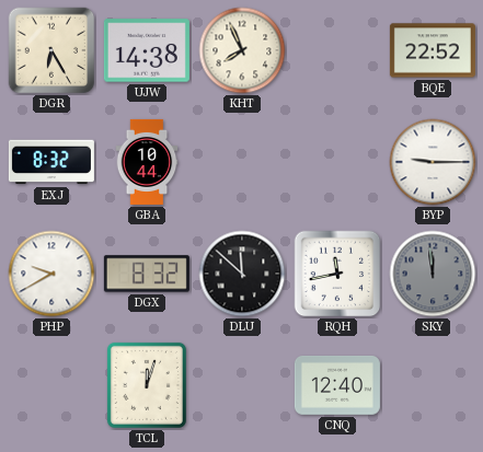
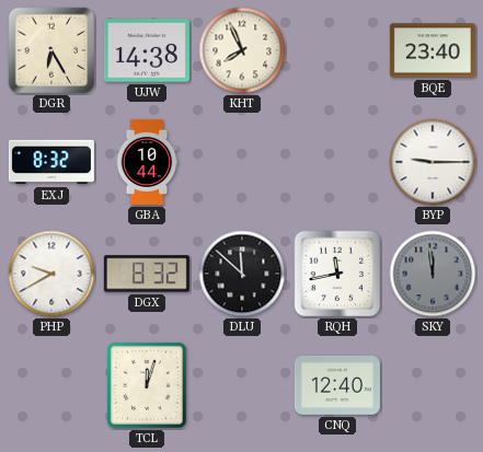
BQE: 22:52 -> 23:40
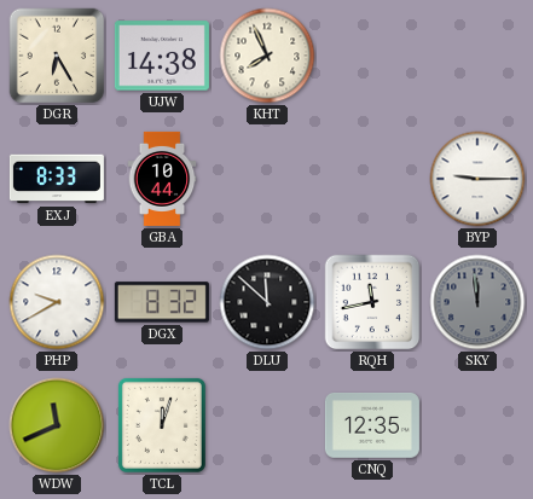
BQE: 23:40 -> none
EXJ: 8:32 -> 8:33
WDW: none -> 11:41
CNQ: 12:40 -> 12:35
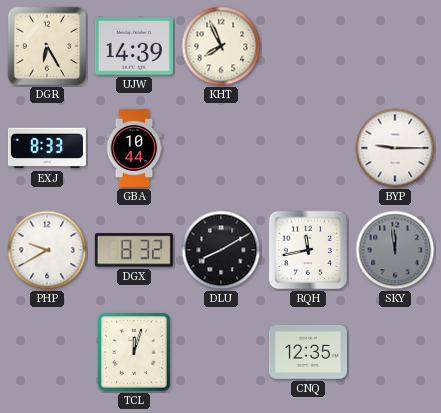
UJW: 14:38 -> 14:39
DLU: 11:52 -> 8:10
WDW: 11:41 -> none
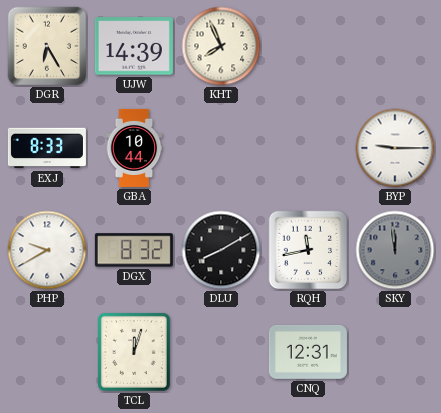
CNQ: 12:35 -> 12:31
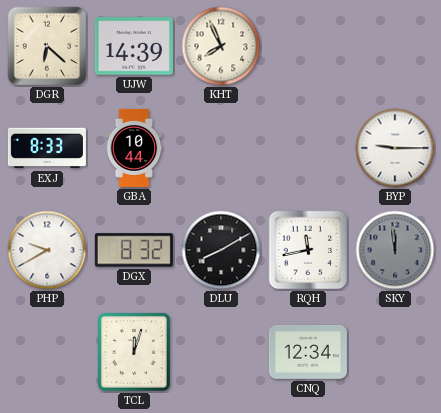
DGR: 6:25 -> 6:22
CNQ: 12:31 -> 12:34
